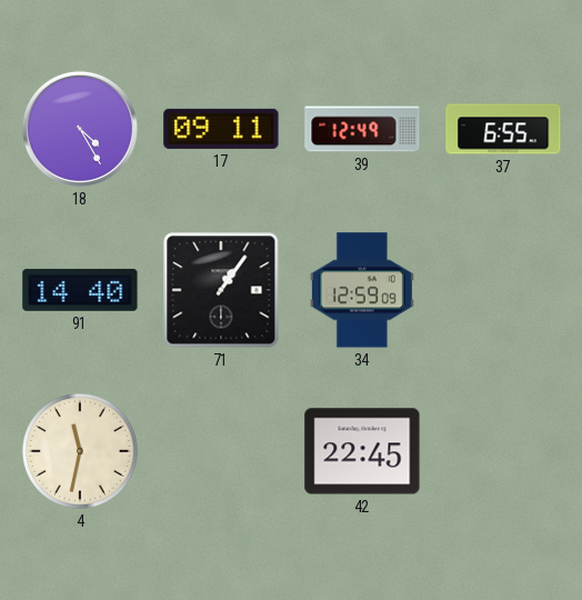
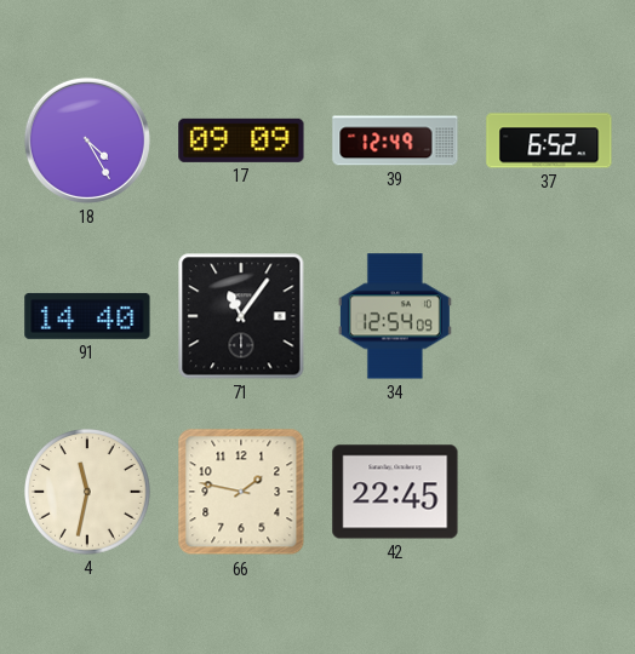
17: 09:11 -> 09:09
37: 6:55 -> 6:52
71: 1:06 -> 11:06
34: 12:59 -> 12:54
66: none -> 1:47
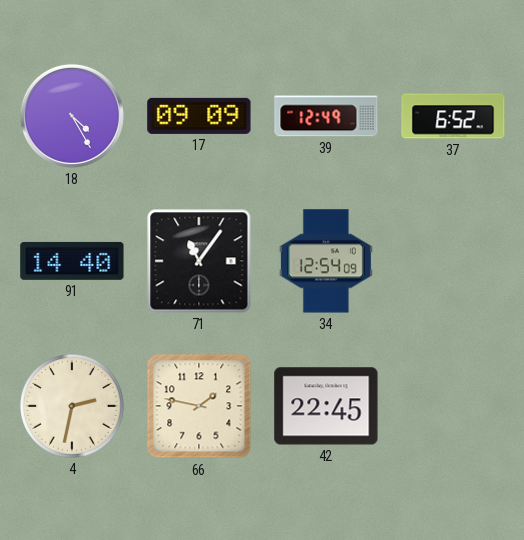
4: 11:32 -> 2:32
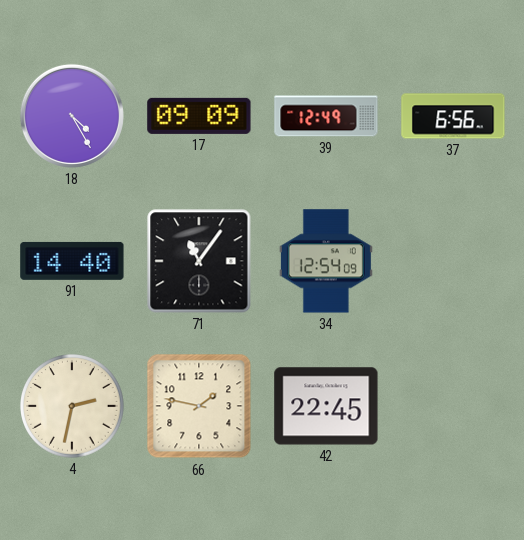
37: 6:52 -> 6:56
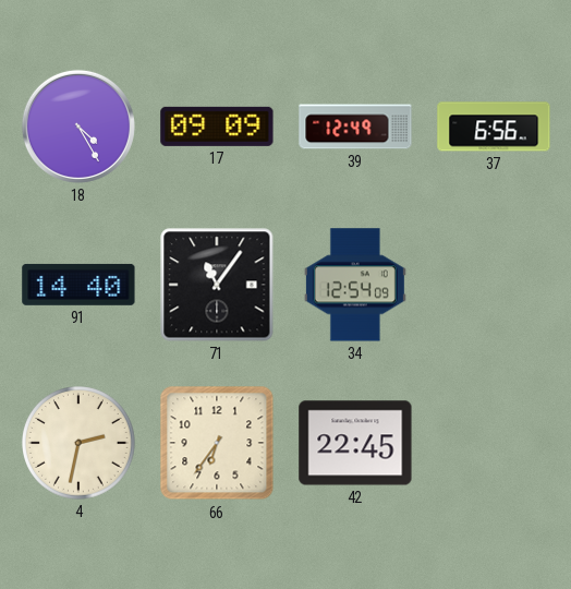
66: 1:47 -> 6:36
